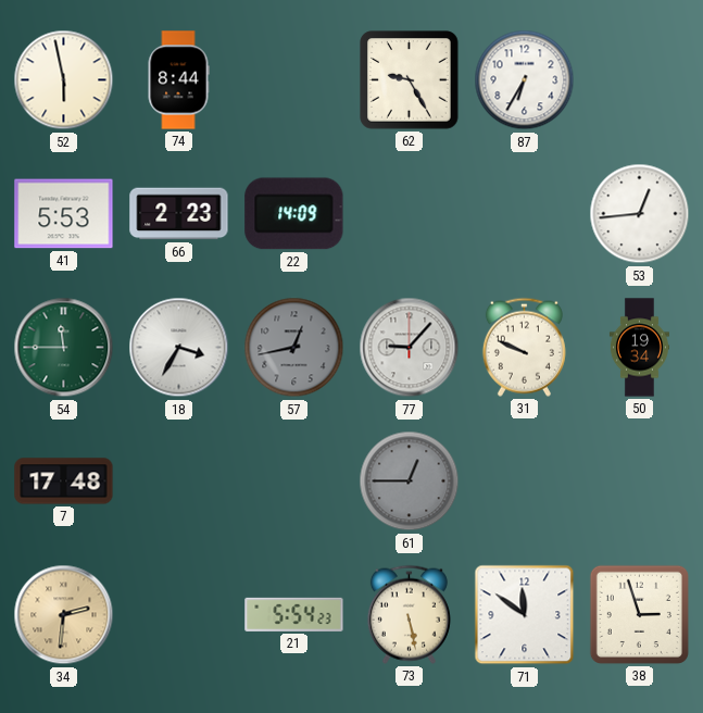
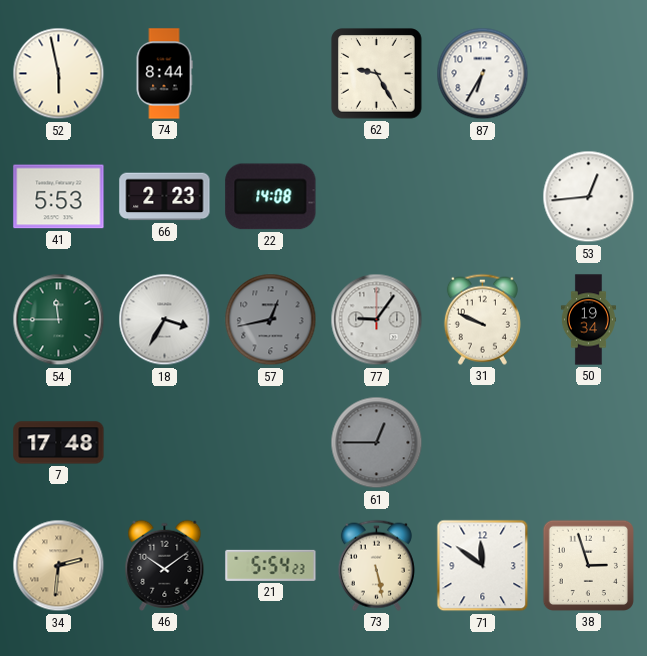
22: 14:09 -> 14:08
77: 9:07 -> 9:06
46: none -> 10:09
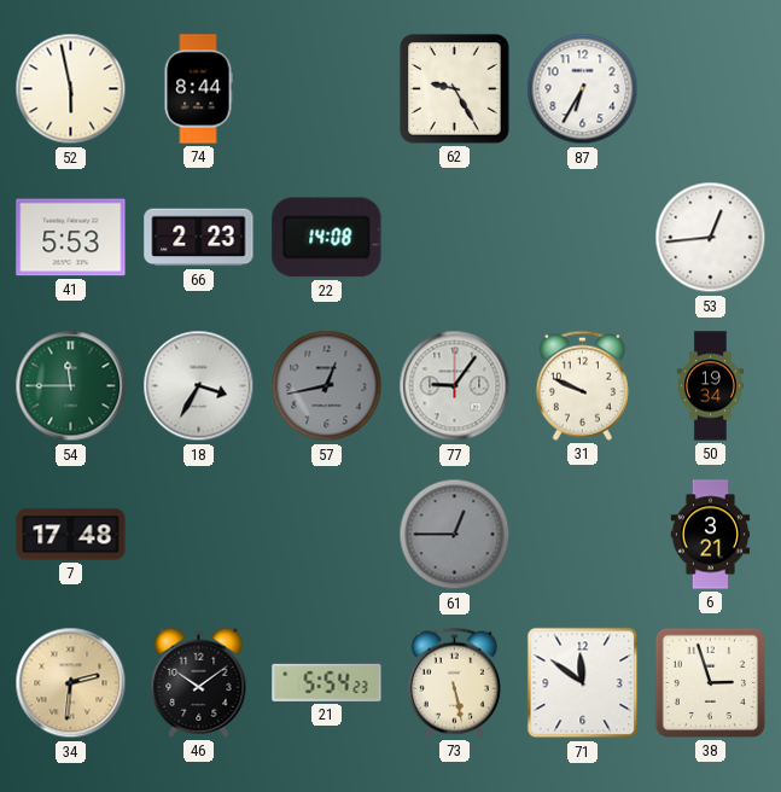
6: none -> 3:21
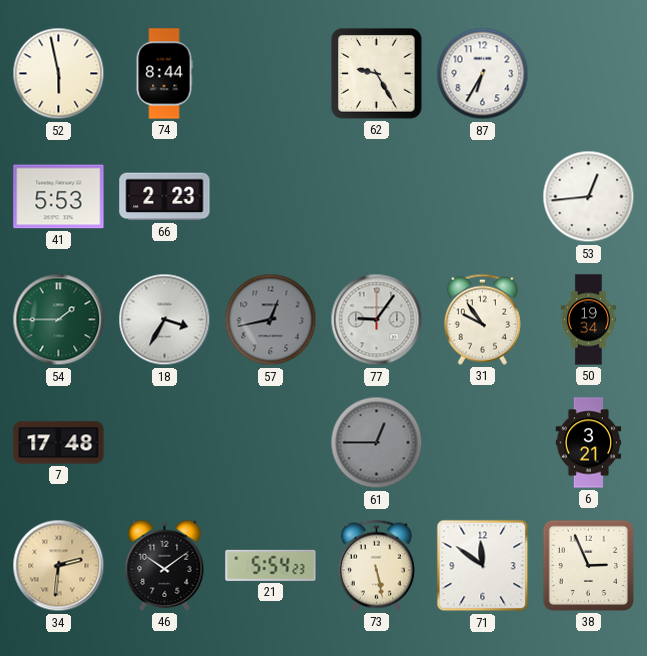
22: 14:08 -> none
54: 11:45 -> 1:45
31: 9:49 -> 9:54
38: 2:57 -> 2:56
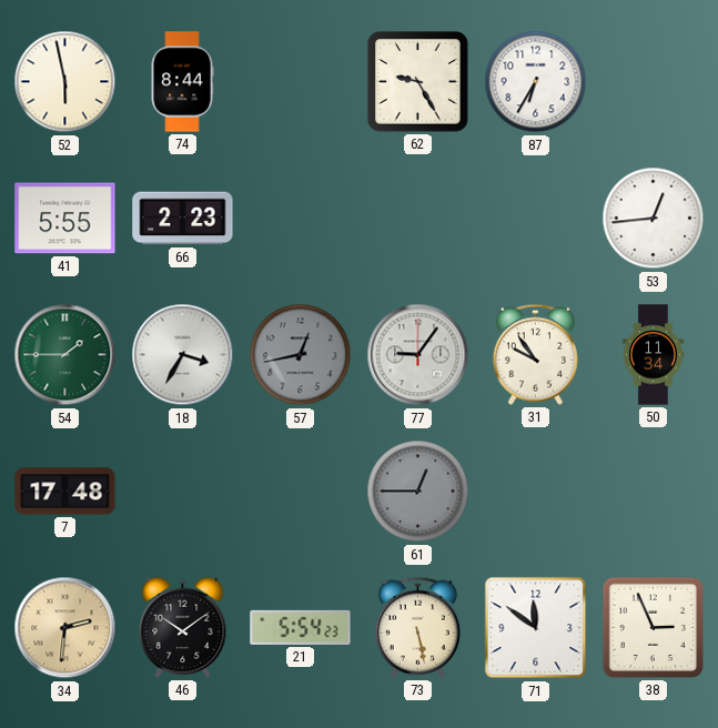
41: 5:53 -> 5:55
50: 19:34 -> 11:34
6: 3:21 -> none
